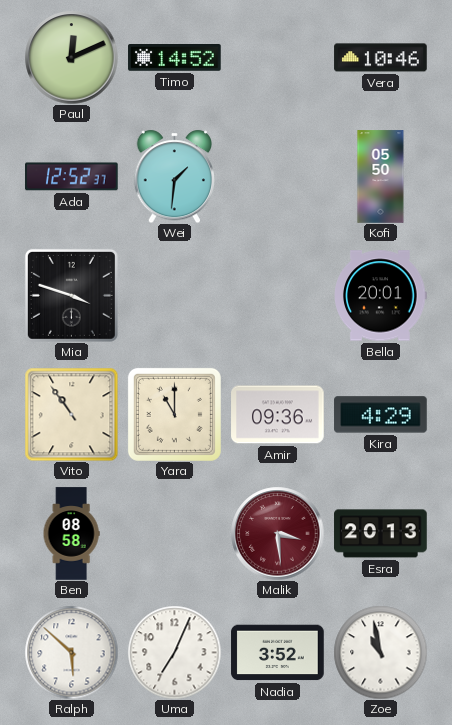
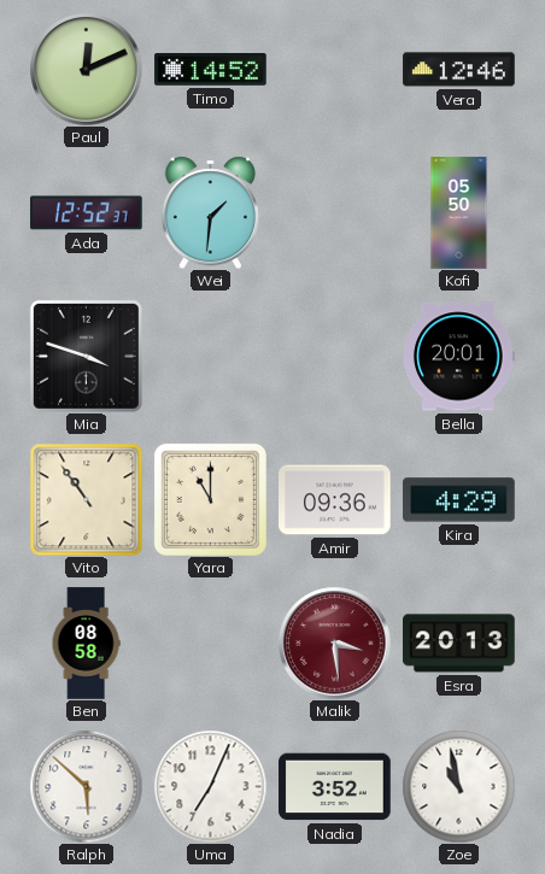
Vera: 10:46 -> 12:46
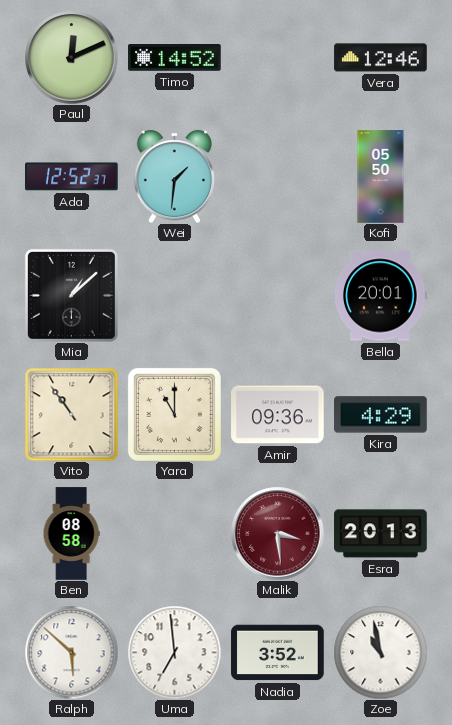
Mia: 3:48 -> 1:08
Uma: 7:04 -> 6:59
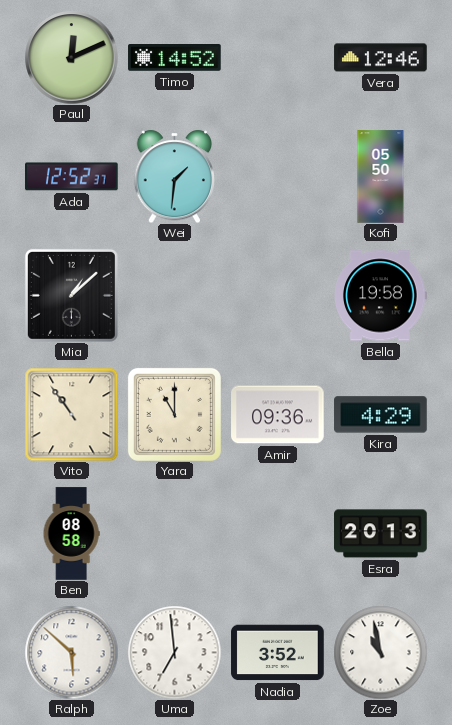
Bella: 20:01 -> 19:58
Malik: 3:29 -> none
